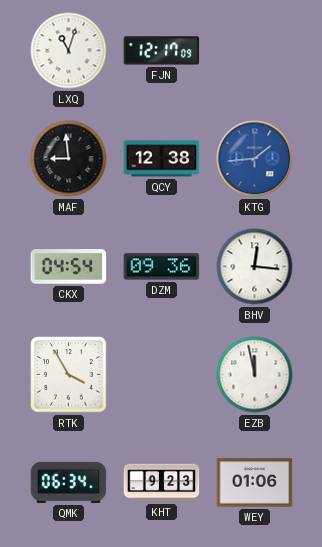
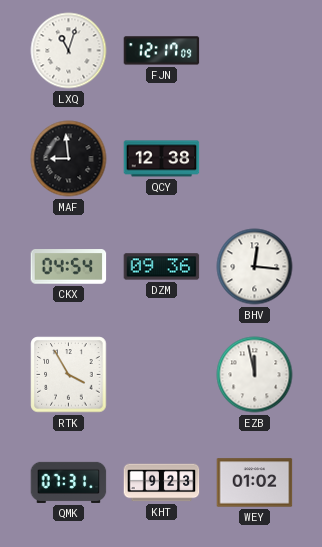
KTG: 1:44 -> none
QMK: 06:34 -> 07:31
WEY: 01:06 -> 01:02
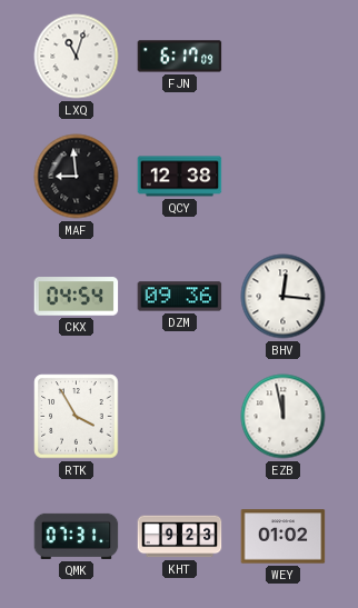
FJN: 12:17 -> 6:17
